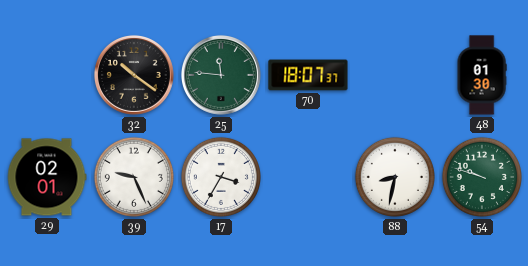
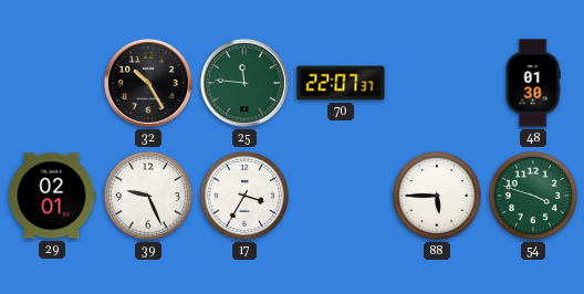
32: 10:21 -> 10:25
70: 18:07 -> 22:07
88: 8:32 -> 5:45
54: 9:48 -> 3:48
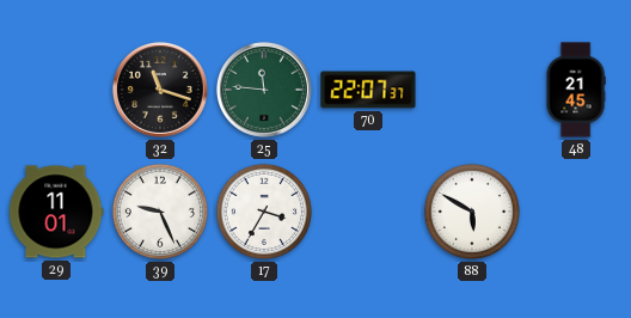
32: 10:25 -> 11:18
48: 01:30 -> 21:45
29: 02:01 -> 11:01
88: 5:45 -> 5:50
54: 3:48 -> none
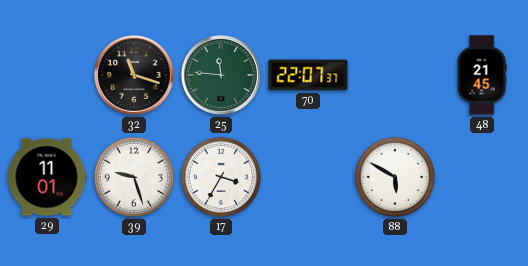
39: 9:26 -> 9:27
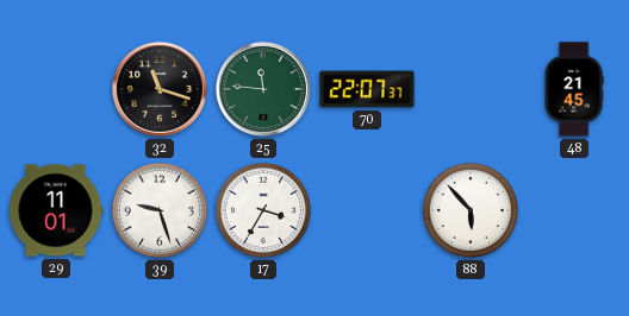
88: 5:50 -> 5:53
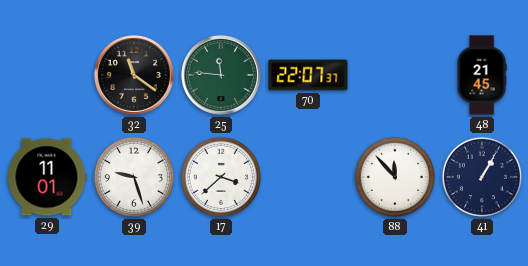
32: 11:18 -> 11:21
17: 3:35 -> 3:38
88: 5:53 -> 11:53
41: none -> 1:05
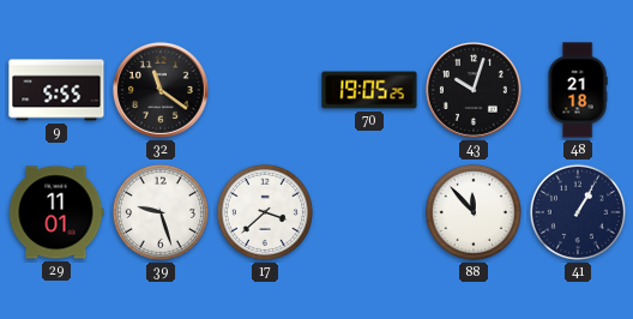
9: none -> 5:55
25: 11:46 -> none
70: 22:07 -> 19:05
43: none -> 10:03
48: 21:45 -> 21:18
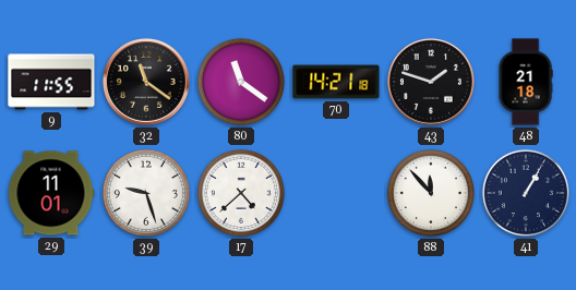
9: 5:55 -> 11:55
80: none -> 11:21
70: 19:05 -> 14:21
43: 10:03 -> 1:48
17: 3:38 -> 4:38
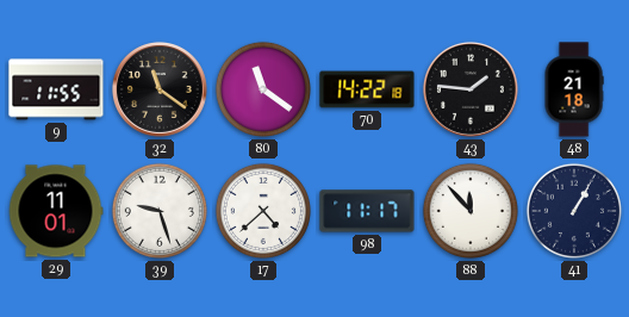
70: 14:21 -> 14:22
43: 1:48 -> 1:46
98: none -> 11:17
